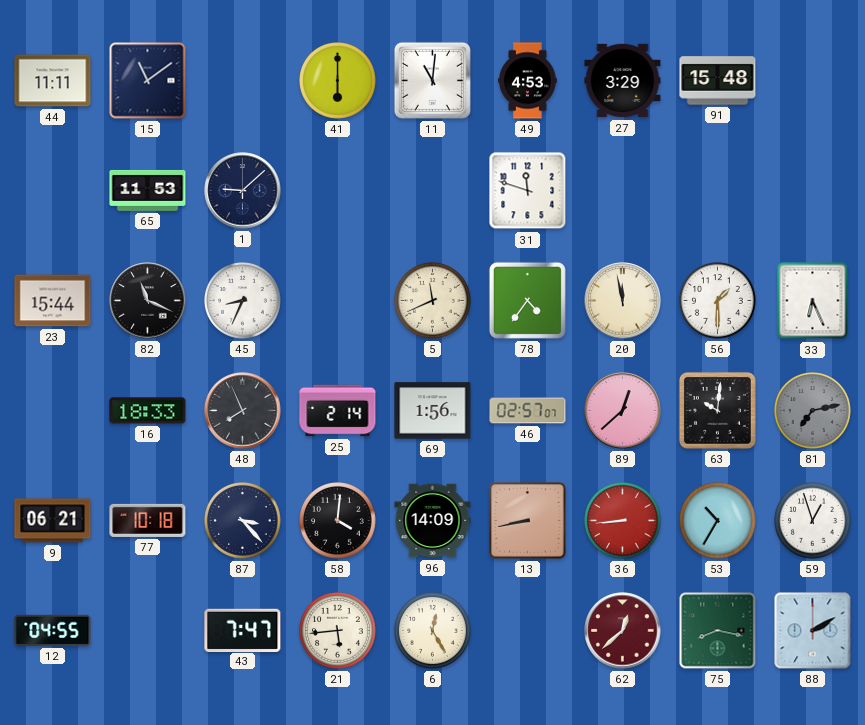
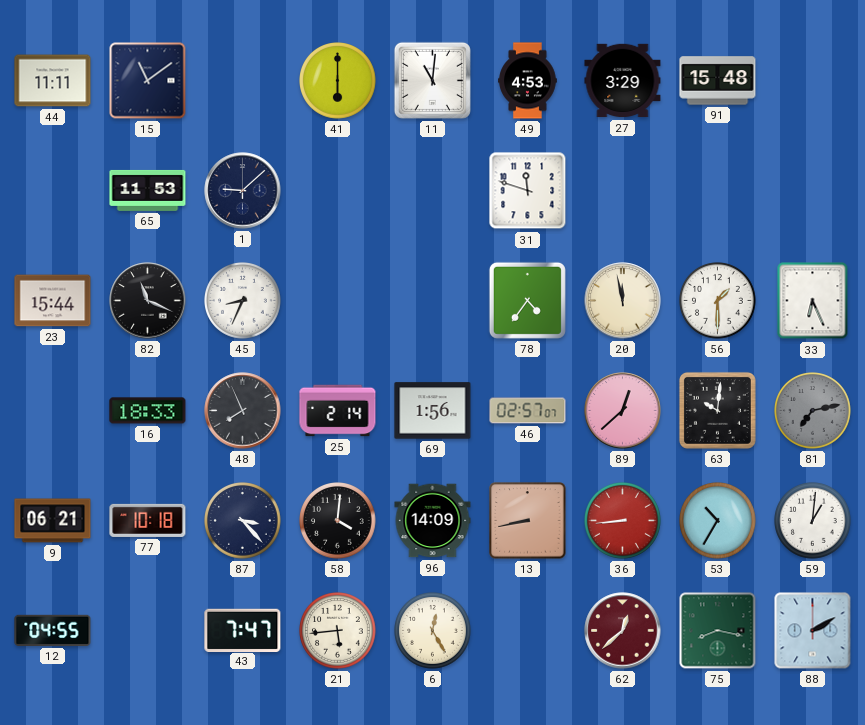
5: 11:41 -> none
59: 12:57 -> 1:01
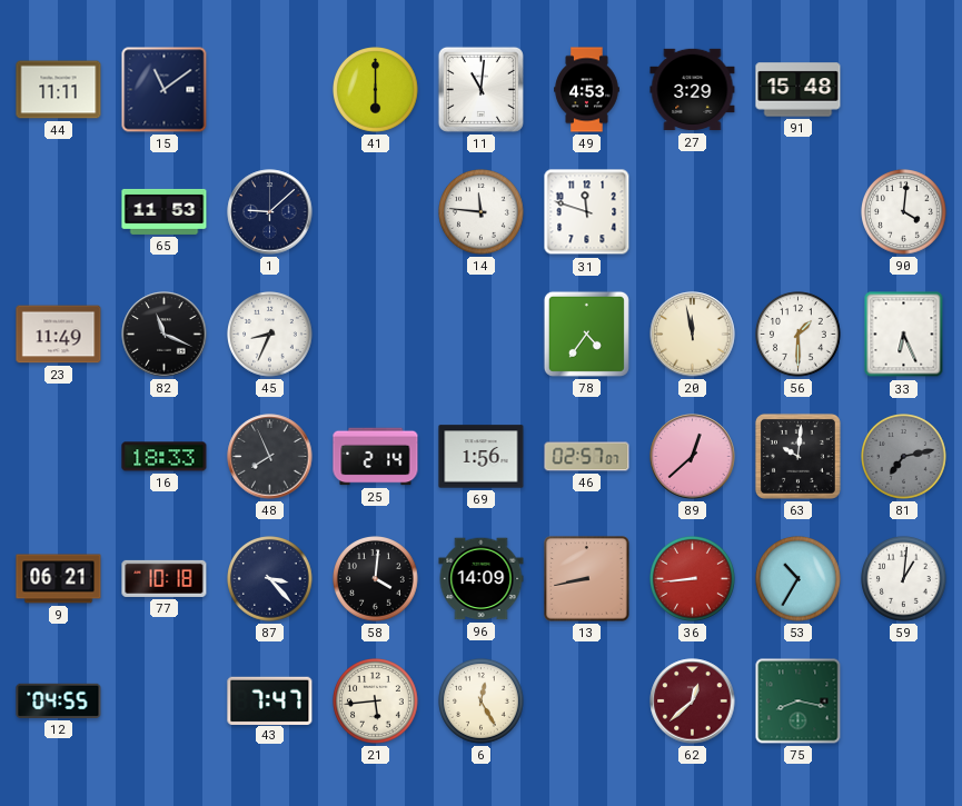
14: none -> 11:46
90: none -> 4:01
23: 15:44 -> 11:49
88: 2:10 -> none
